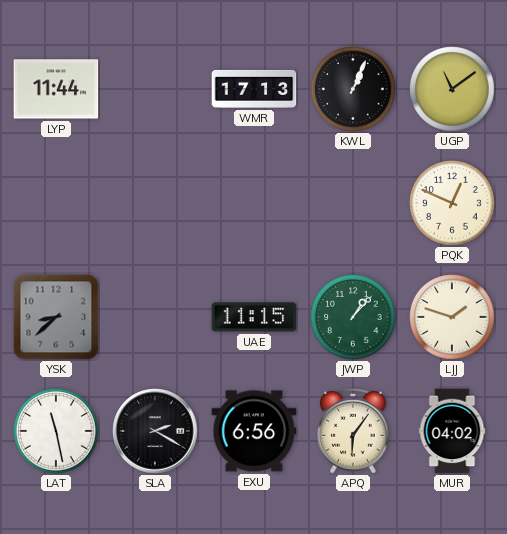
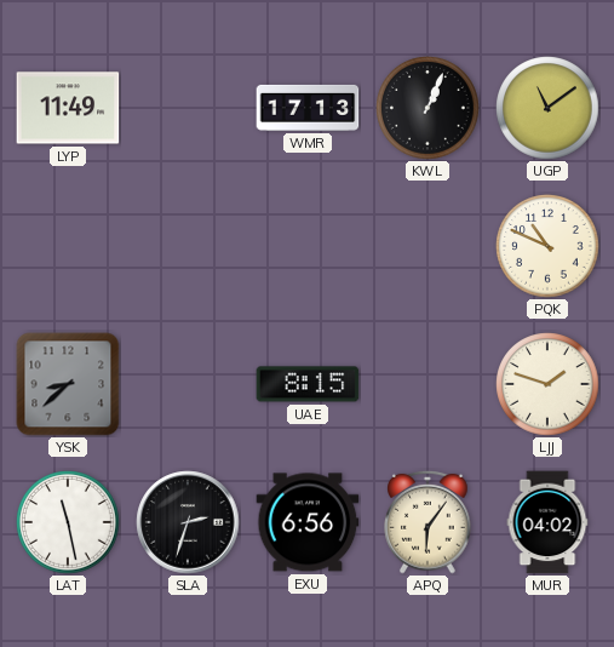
LYP: 11:44 -> 11:49
PQK: 12:49 -> 10:49
UAE: 11:15 -> 8:15
JWP: 1:07 -> none
SLA: 2:20 -> 2:33
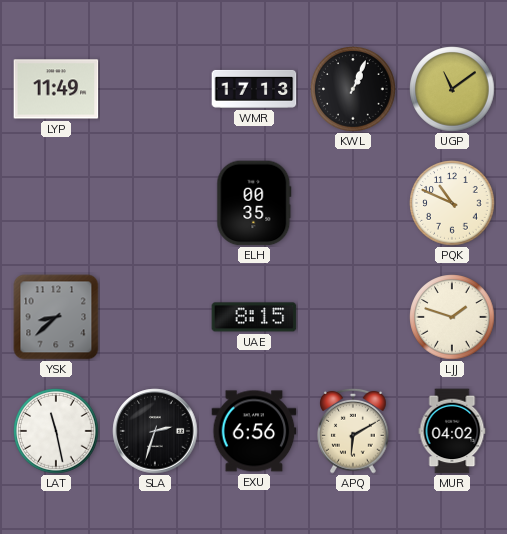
ELH: none -> 00:35
APQ: 6:06 -> 6:10
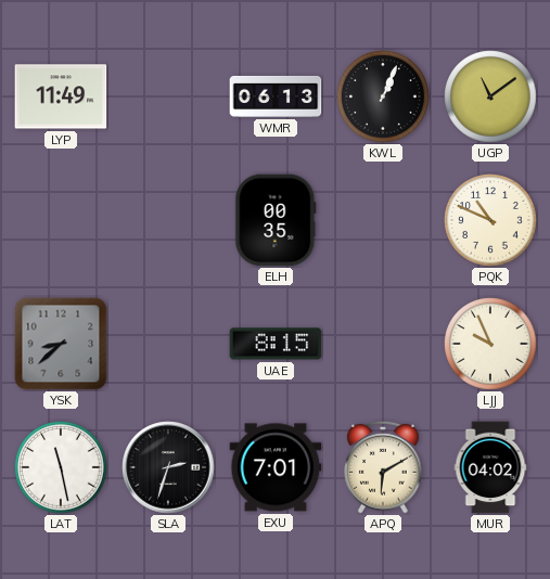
WMR: 17:13 -> 06:13
LJJ: 1:48 -> 9:56
EXU: 6:56 -> 7:01
